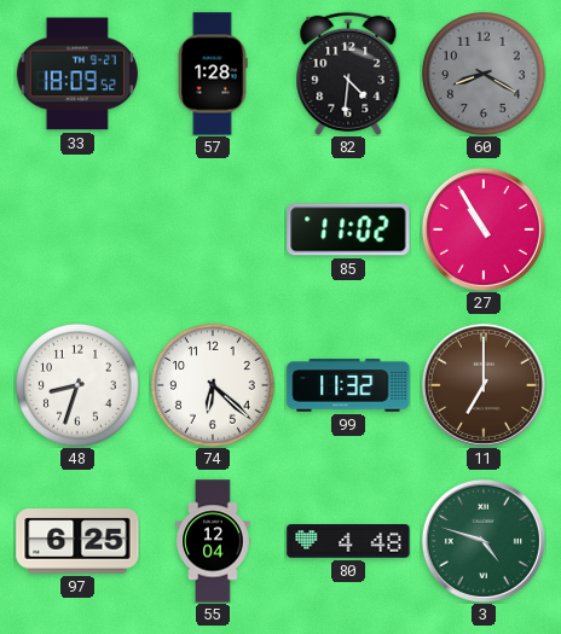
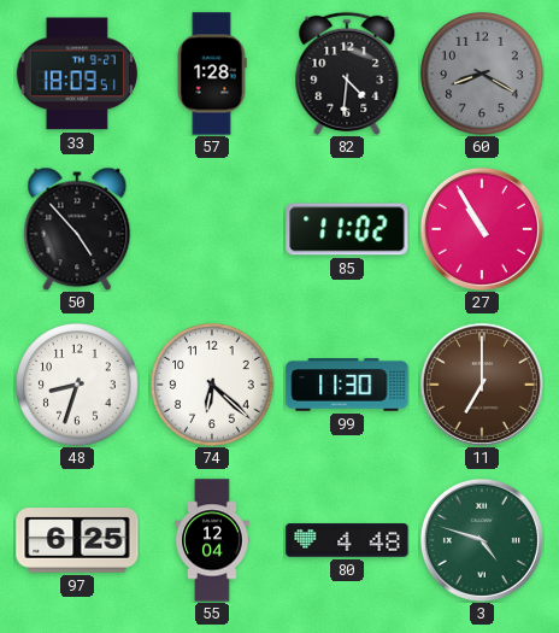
33: 18:09:52 -> 18:09:51
50: none -> 4:53
99: 11:32 -> 11:30
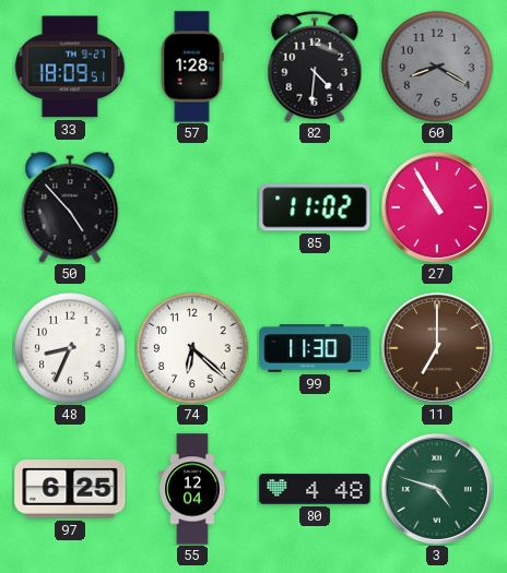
48: 8:33 -> 8:34
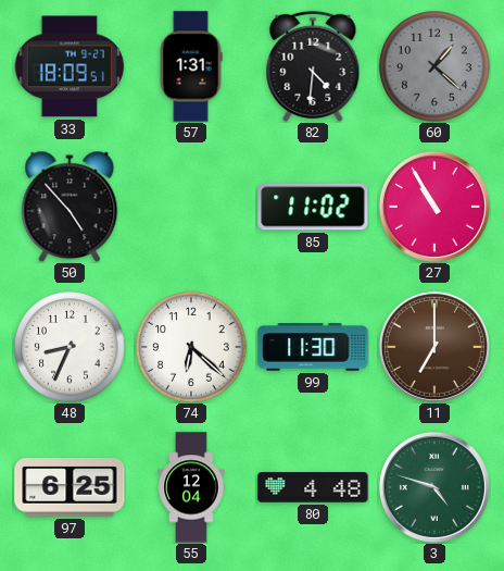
57: 1:28 -> 1:31
60: 8:20 -> 1:22
